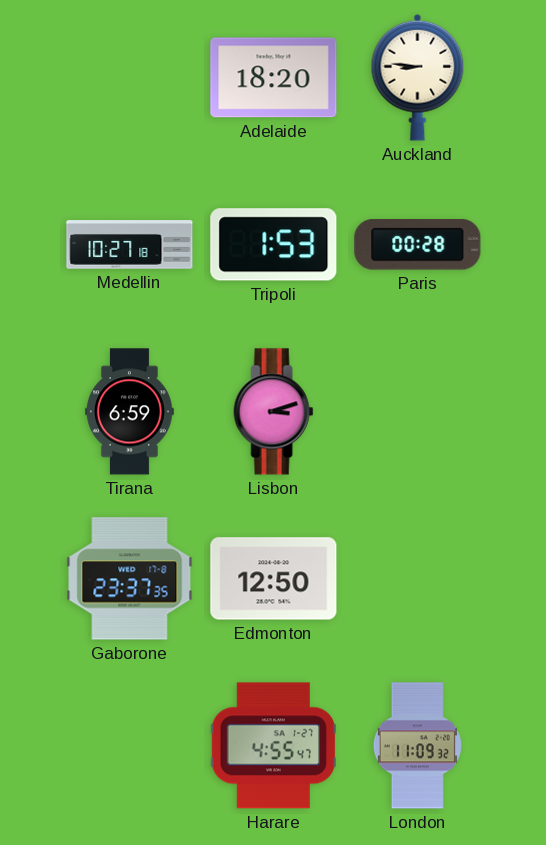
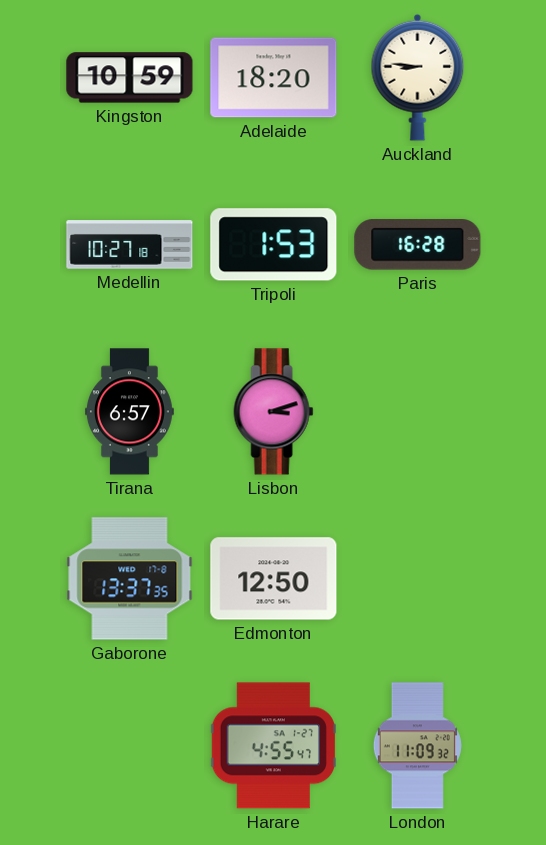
Kingston: none -> 10:59
Paris: 00:28 -> 16:28
Tirana: 6:59 -> 6:57
Gaborone: 23:37 -> 13:37
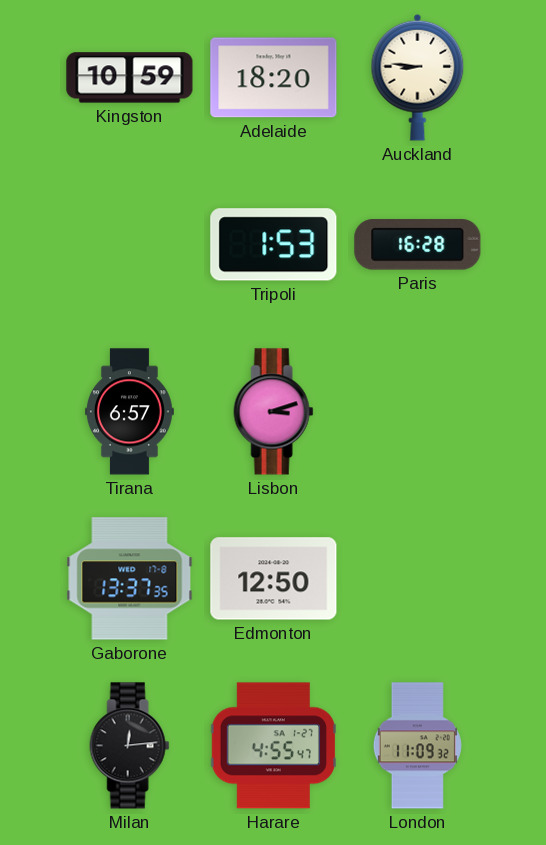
Medellin: 10:27 -> none
Milan: none -> 12:14
